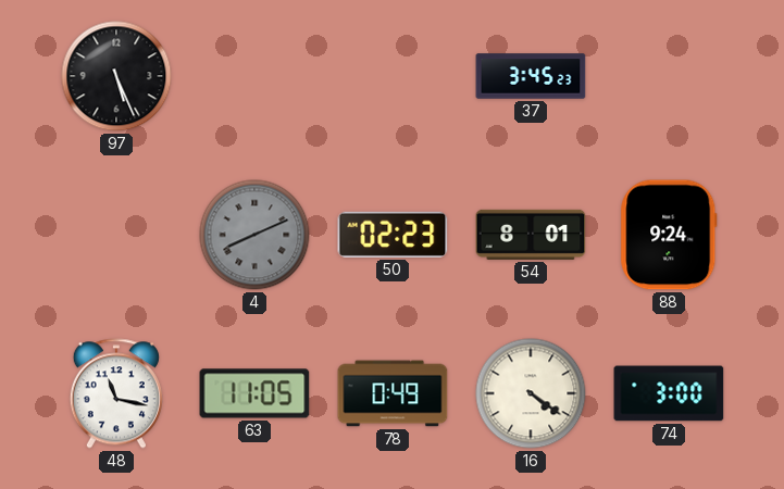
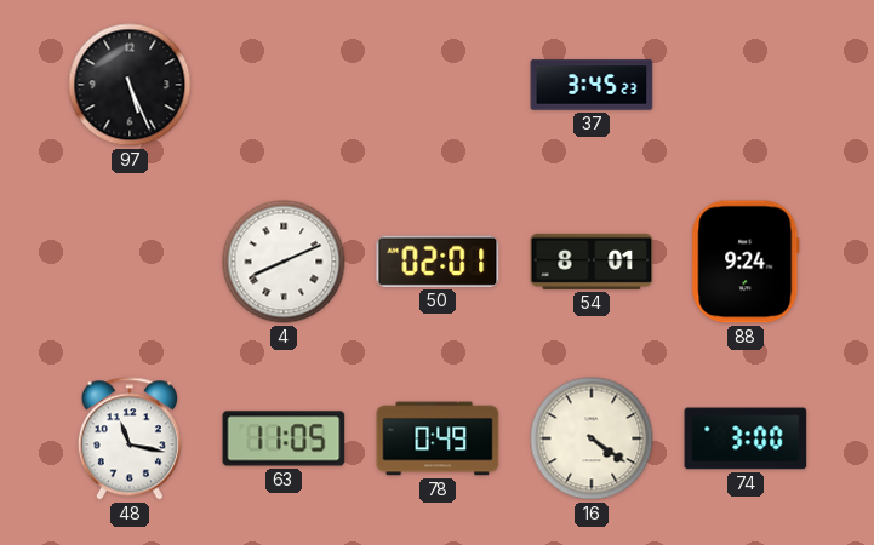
4 dial: grey -> white
50: 02:23 -> 02:01
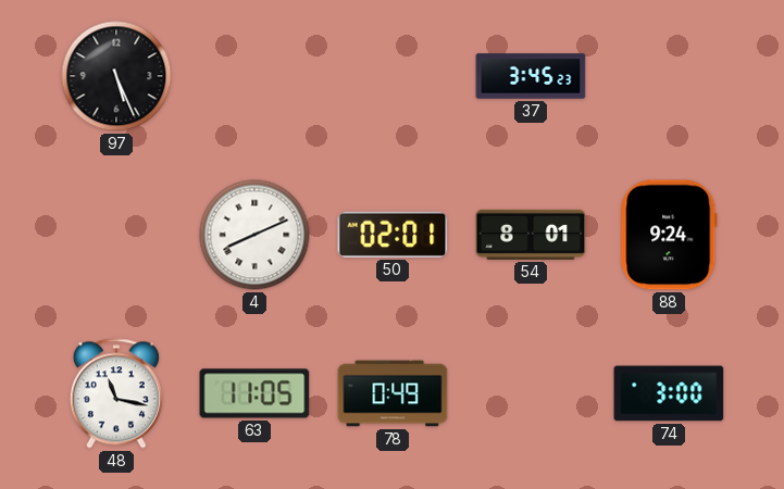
16: 4:21 -> none
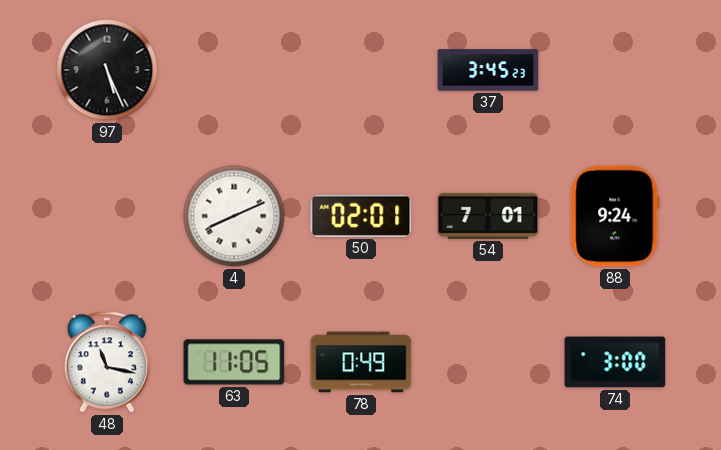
54: 8:01 -> 7:01
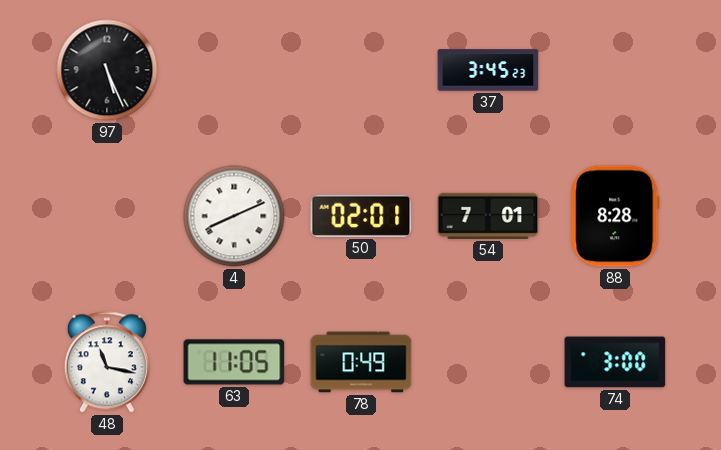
88: 9:24 -> 8:28
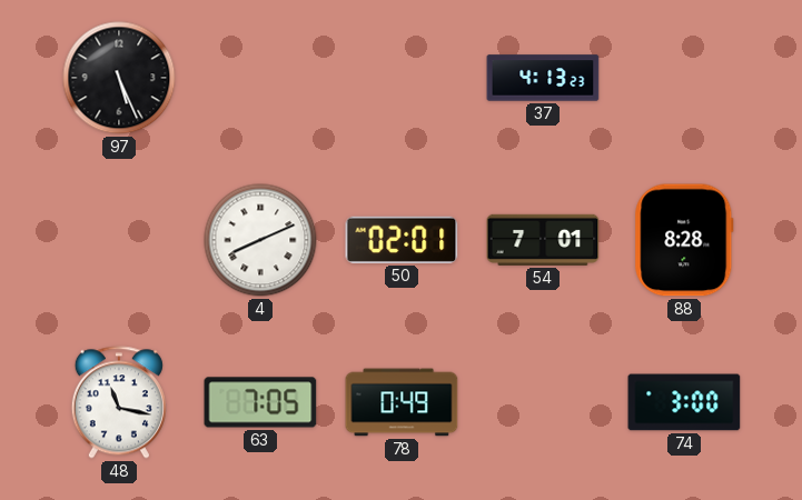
37: 3:45 -> 4:13
63: 11:05 -> 7:05
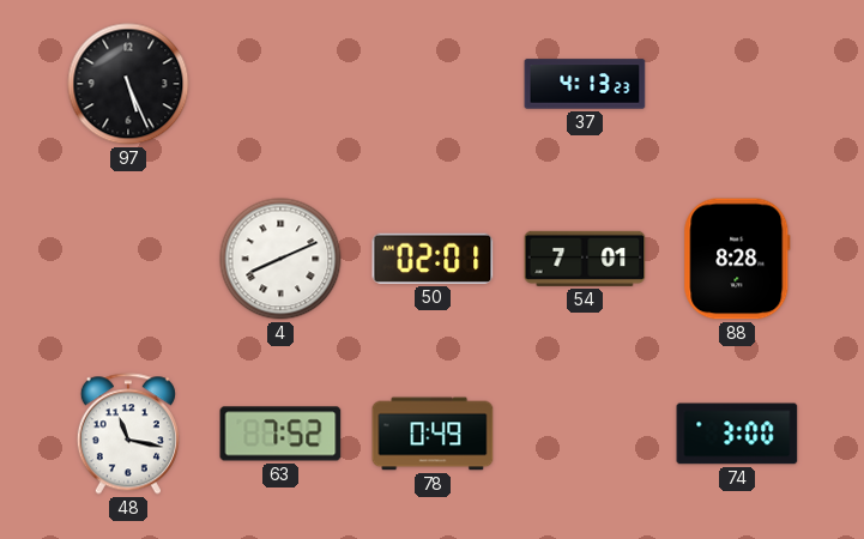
63: 7:05 -> 7:52
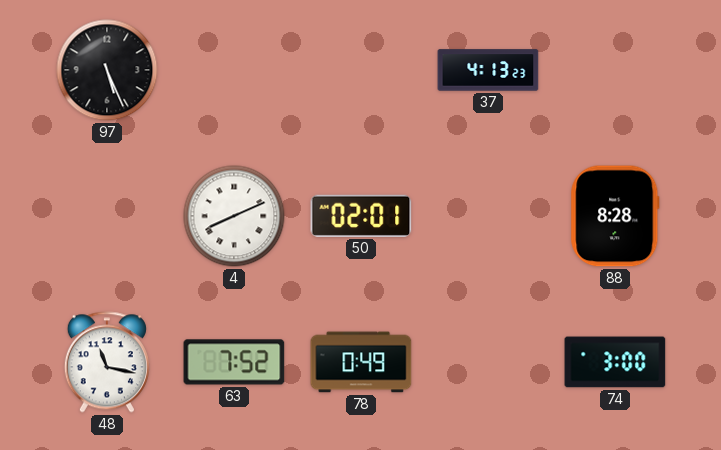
54: 7:01 -> none
